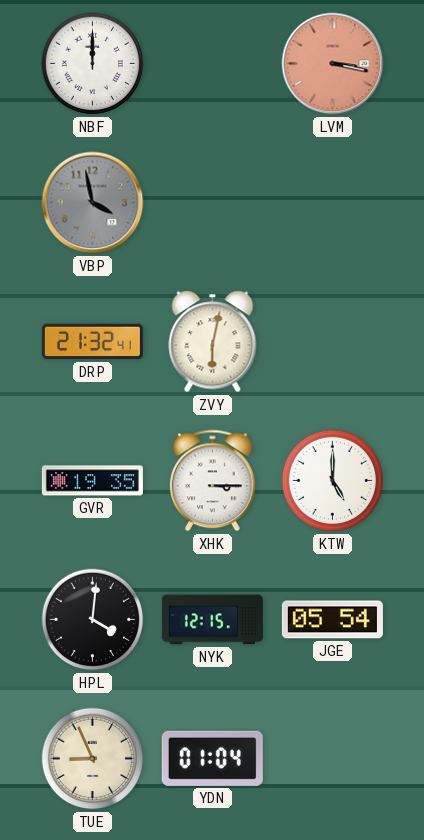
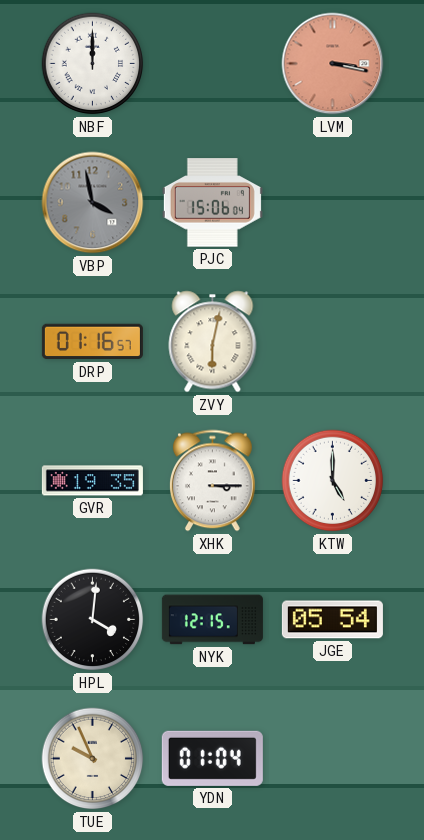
PJC: none -> 15:06
DRP: 21:32 -> 01:16
TUE: 8:56 -> 9:56
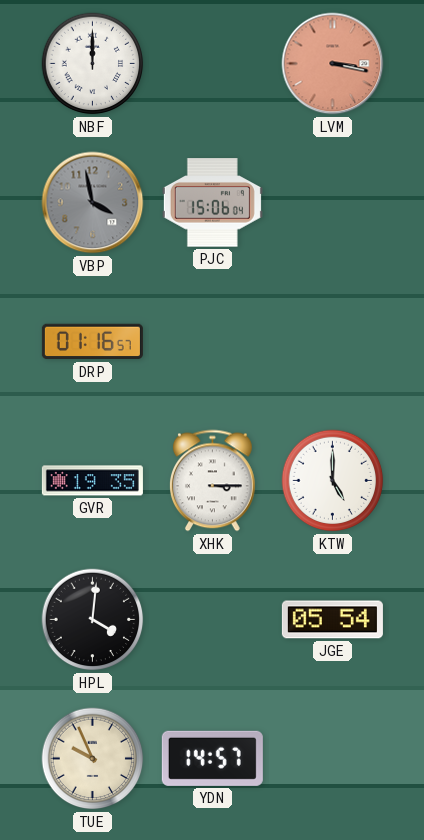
ZVY: 6:02 -> none
NYK: 12:15 -> none
YDN: 01:04 -> 14:57
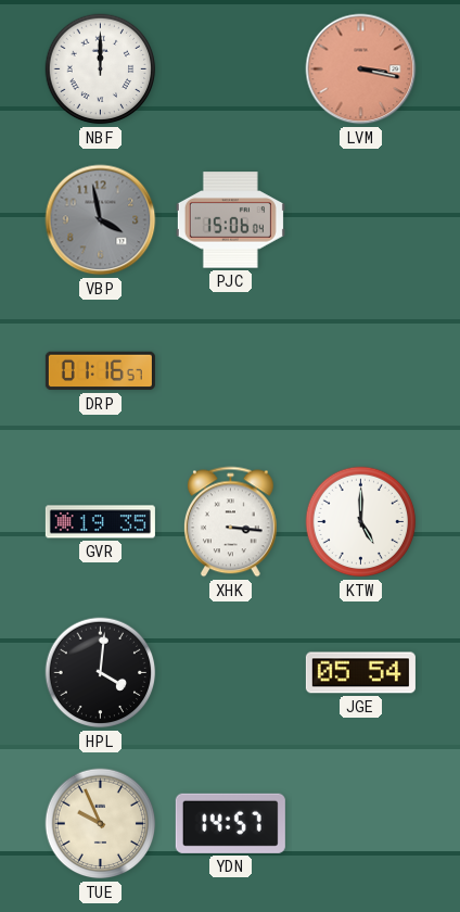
XHK: 3:15 -> 3:16
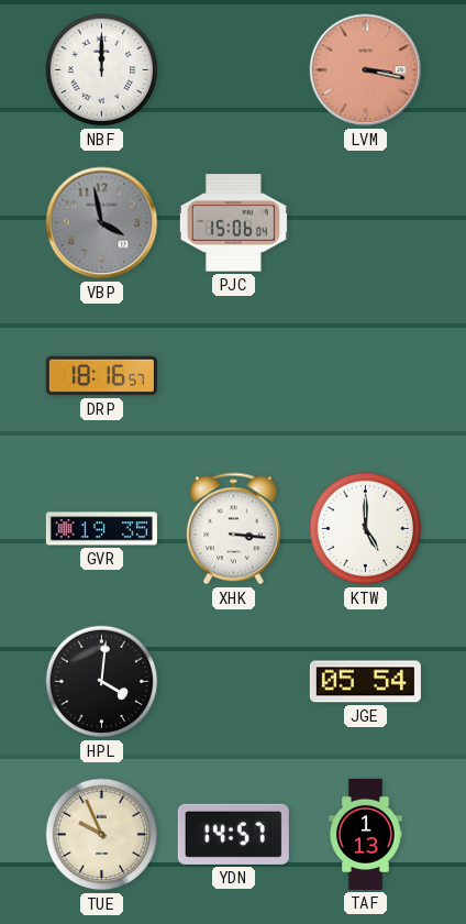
DRP: 01:16 -> 18:16
TAF: none -> 1:13
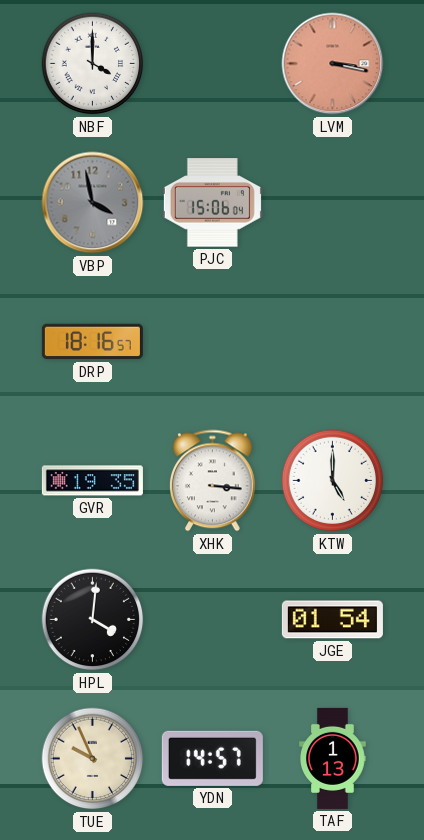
NBF: 12:00 -> 4:00
JGE: 05:54 -> 01:54
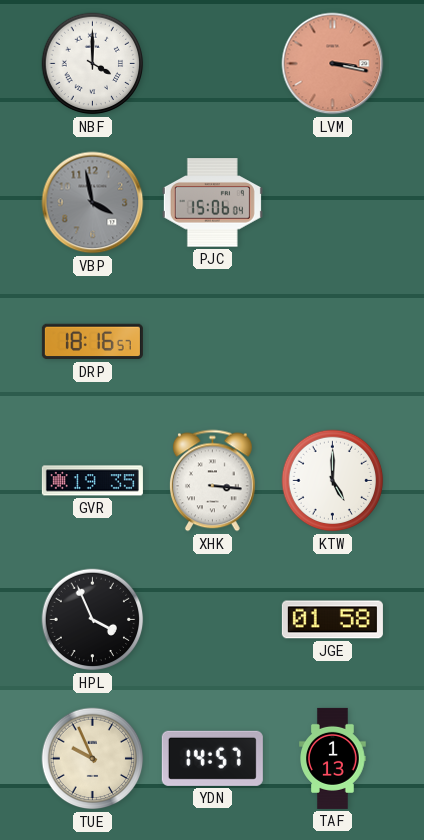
HPL: 4:01 -> 3:56
JGE: 01:54 -> 01:58
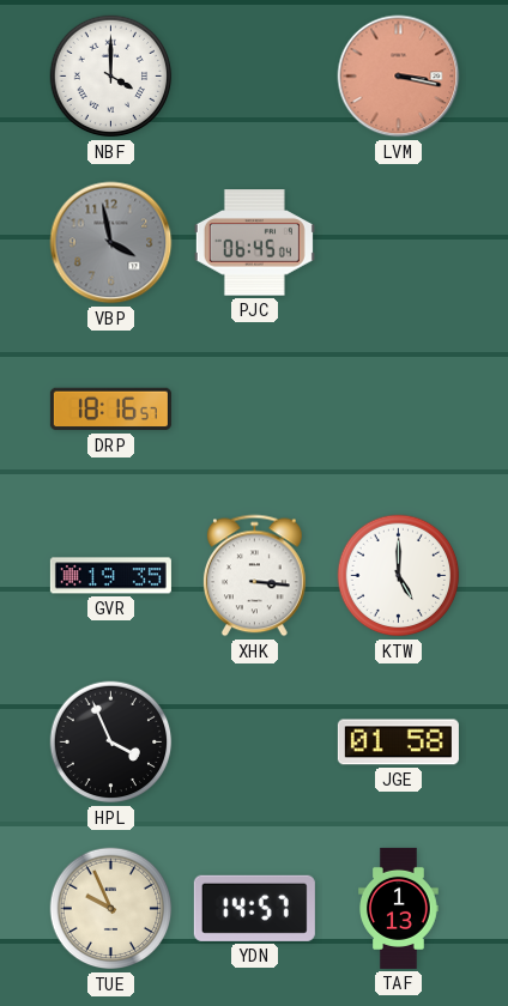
PJC: 15:06 -> 06:45
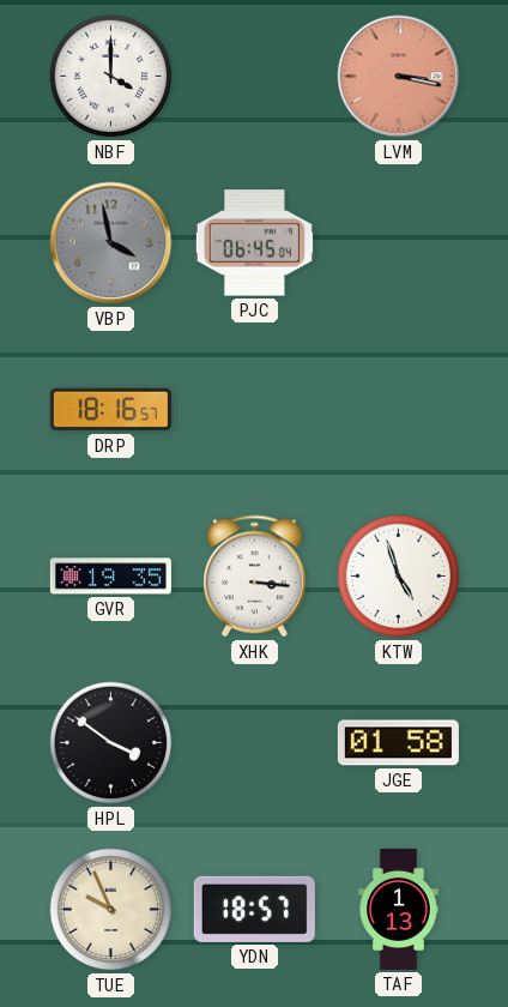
KTW: 5:00 -> 4:57
HPL: 3:56 -> 3:51
YDN: 14:57 -> 18:57
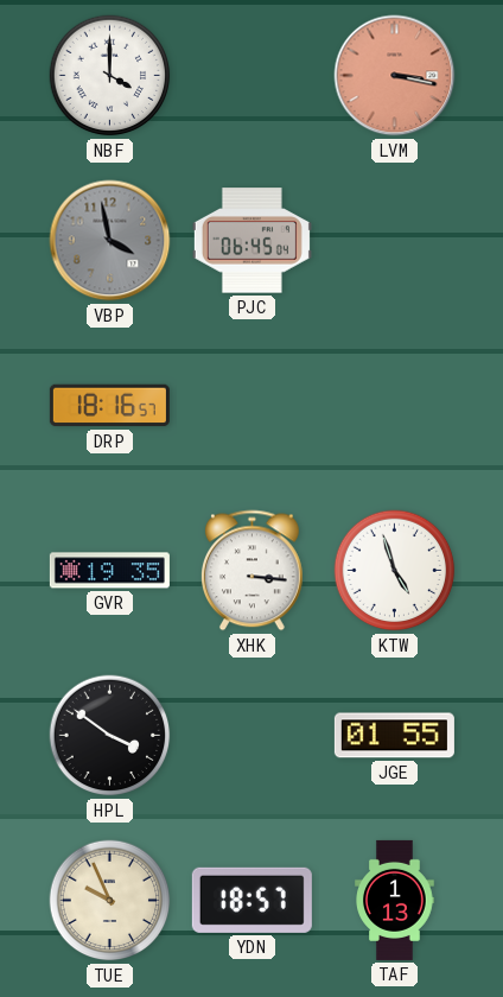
JGE: 01:58 -> 01:55
